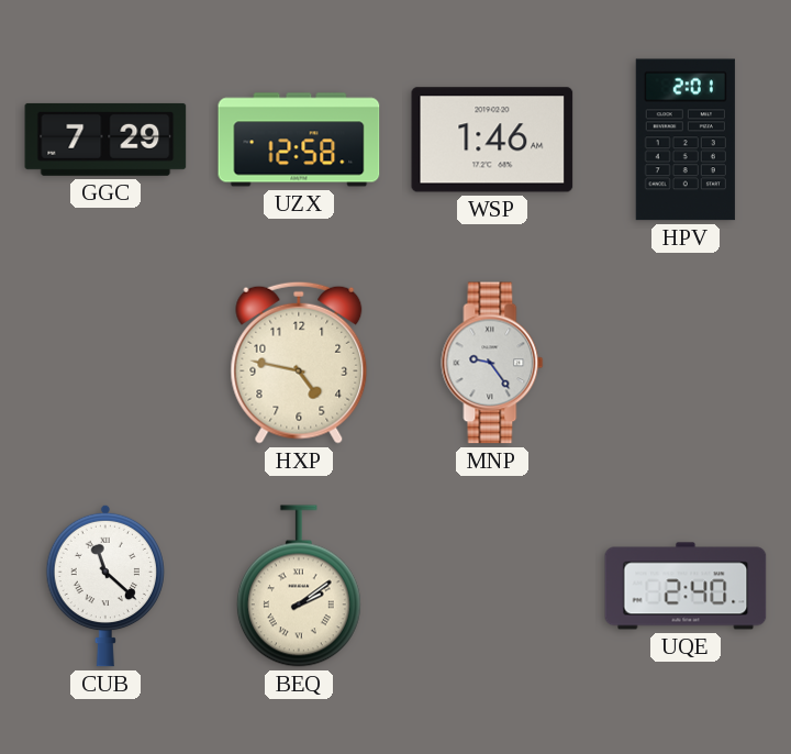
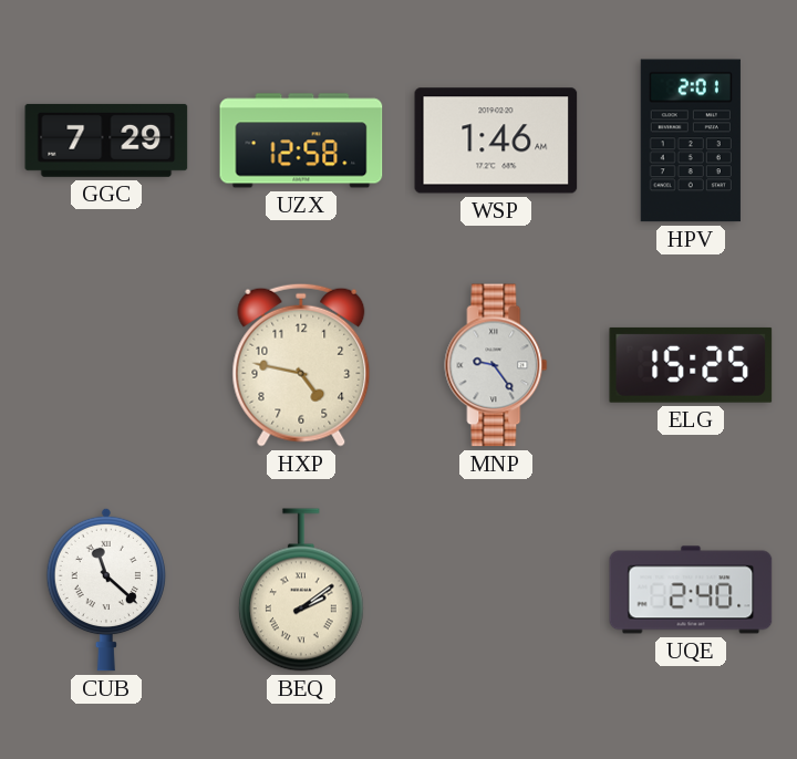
ELG: none -> 15:25
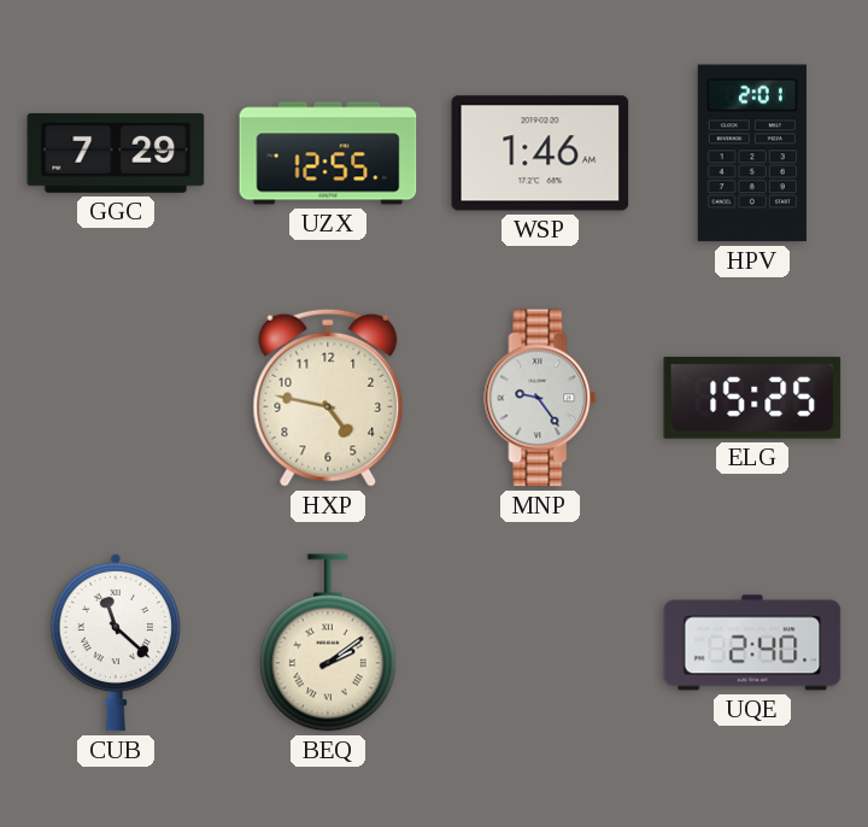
UZX: 12:58 -> 12:55
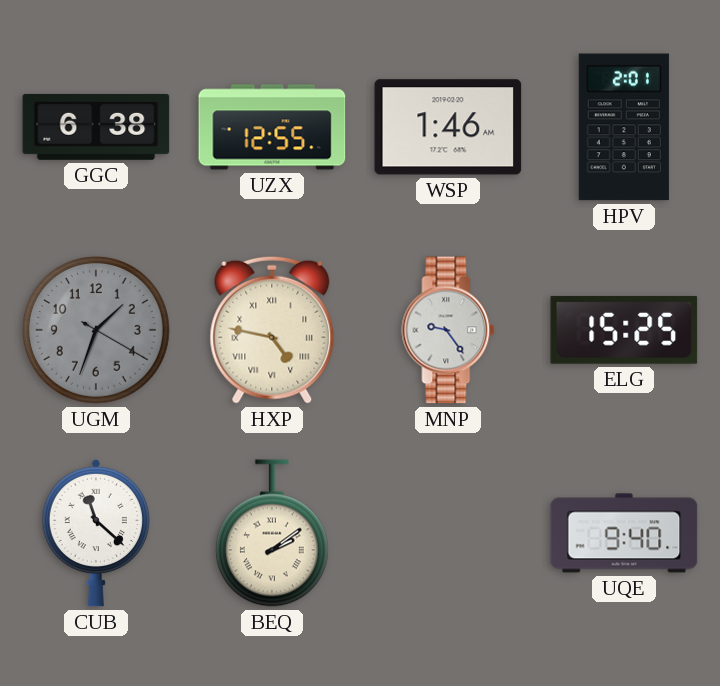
GGC: 7:29 -> 6:38
UGM: none -> 1:33
HXP numerals: Arabic -> Roman
UQE: 2:40 -> 9:40
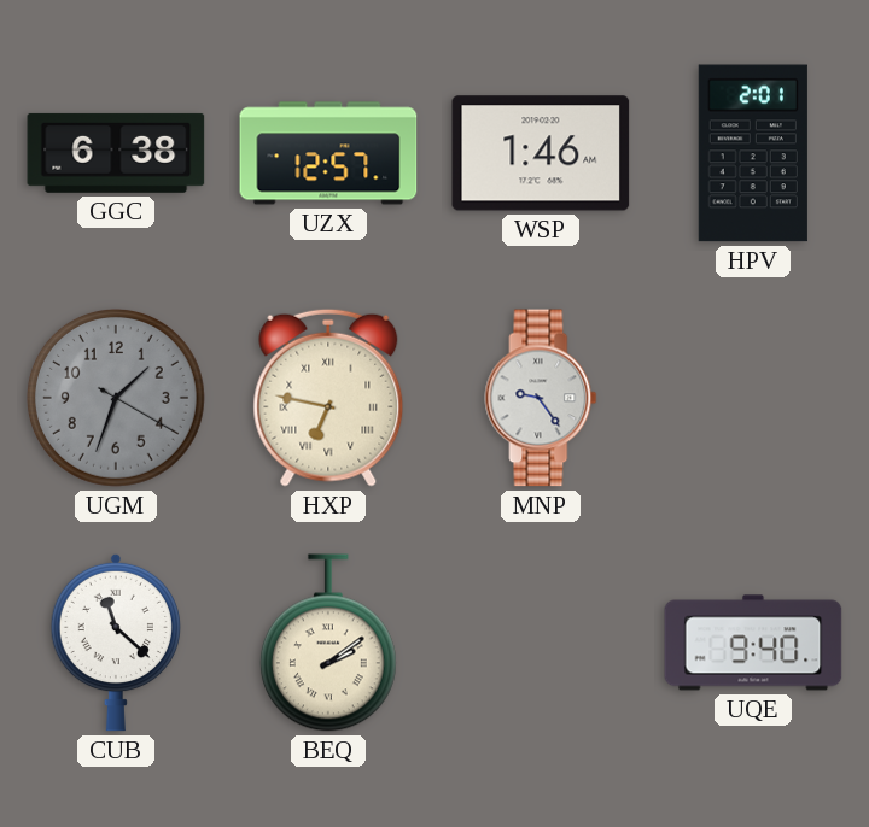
UZX: 12:55 -> 12:57
HXP: 4:47 -> 6:47
ELG: 15:25 -> none
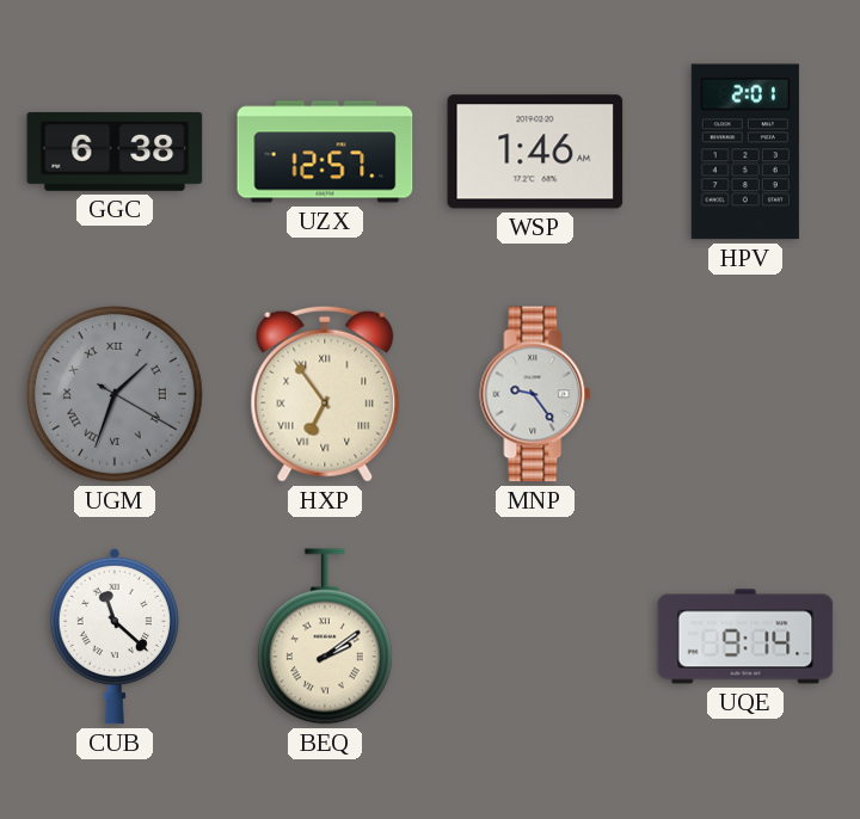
UGM numerals: Arabic -> Roman
HXP: 6:47 -> 6:54
UQE: 9:40 -> 9:14
